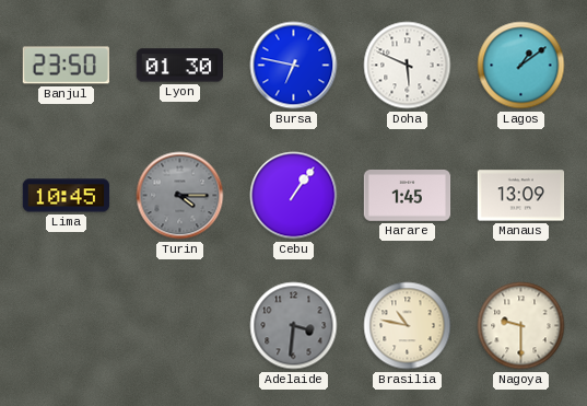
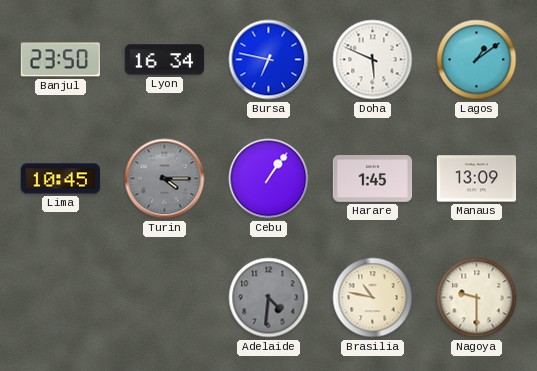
Lyon: 01:30 -> 16:34
Adelaide: 3:31 -> 4:31
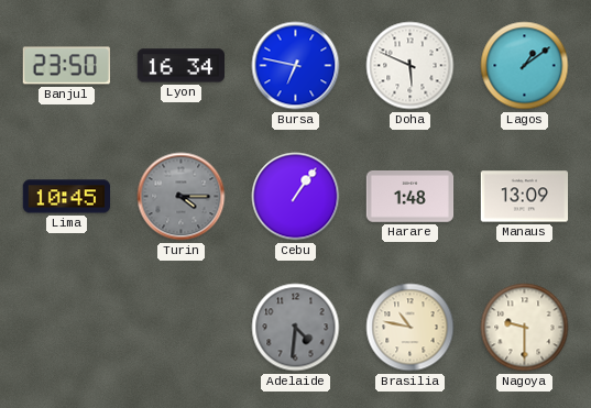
Harare: 1:45 -> 1:48
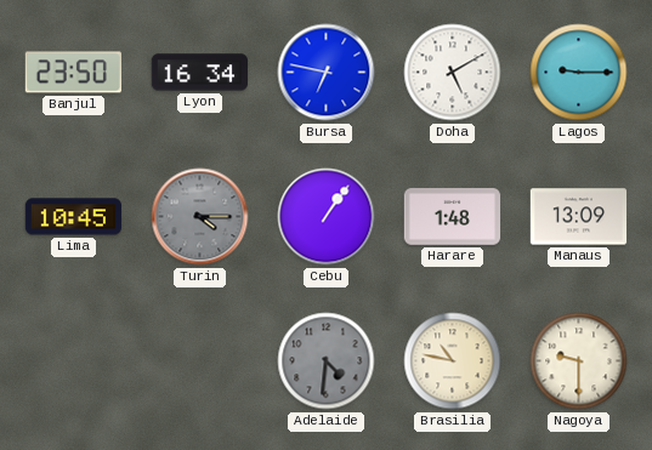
Doha: 5:49 -> 5:10
Lagos: 1:09 -> 9:15
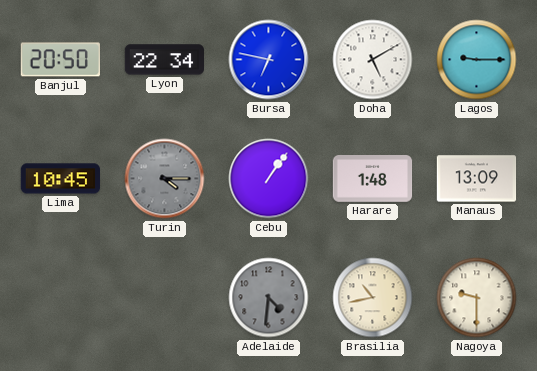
Banjul: 23:50 -> 20:50
Lyon: 16:34 -> 22:34
Brasilia: 10:47 -> 10:43
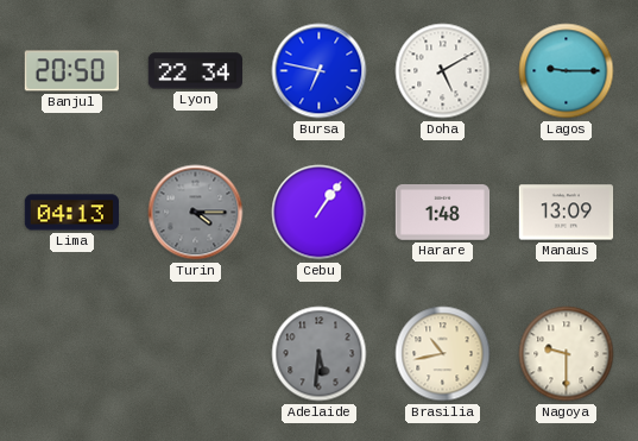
Lima: 10:45 -> 04:13
Adelaide: 4:31 -> 5:31
